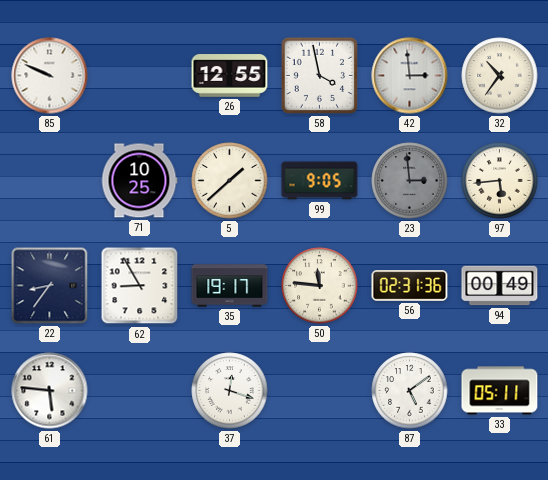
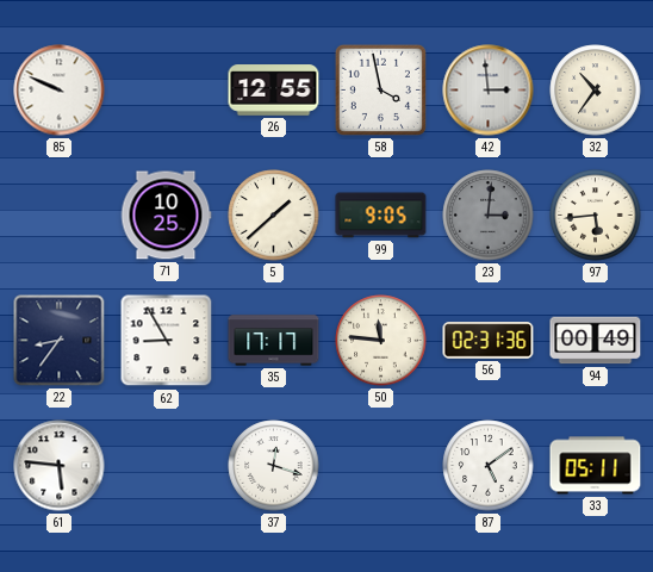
23: 2:59 -> 3:01
35: 19:17 -> 17:17
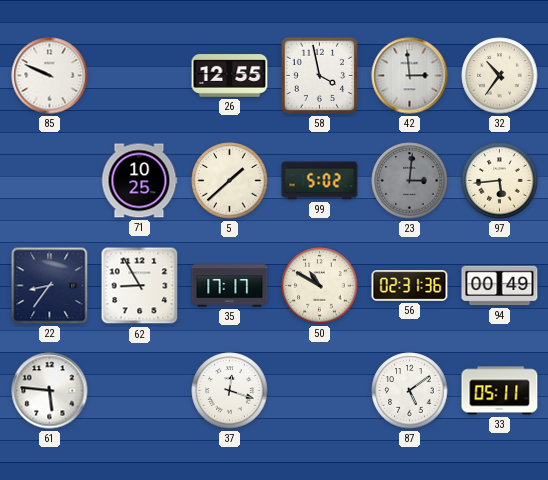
99: 9:05 -> 5:02
50: 11:46 -> 10:50
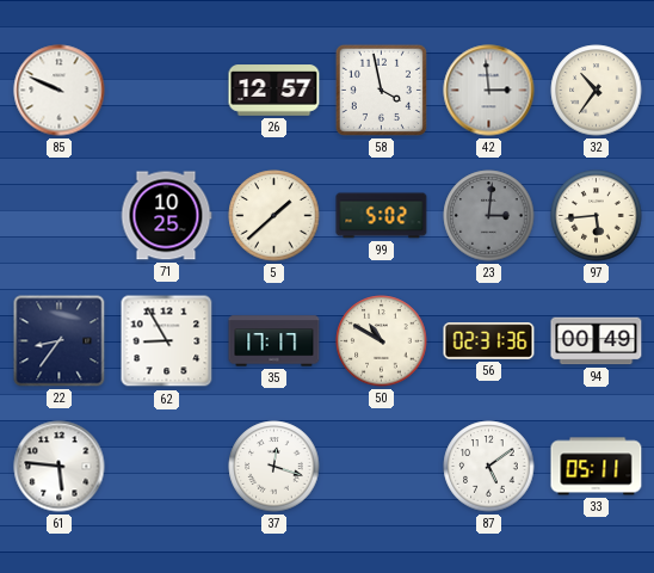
26: 12:55 -> 12:57
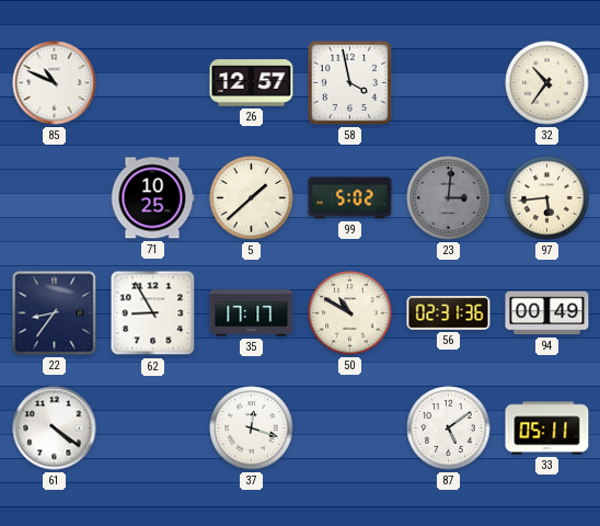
85: 9:49 -> 10:49
42: 2:59 -> none
61: 5:46 -> 4:21
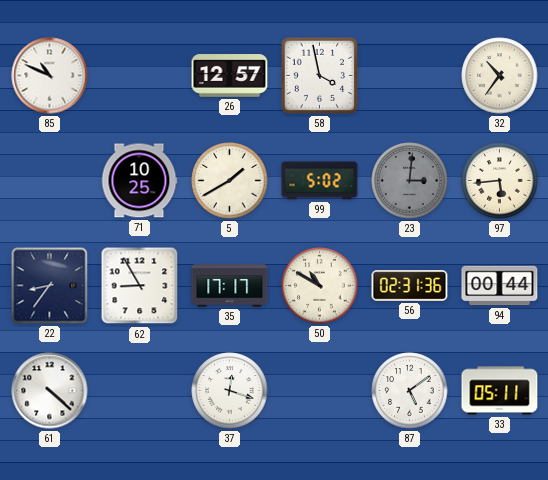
5: 1:38 -> 1:40
94: 00:49 -> 00:44
61: 4:21 -> 4:22
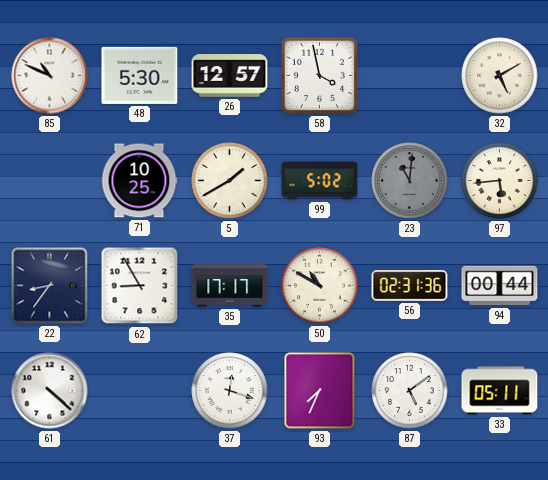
48: none -> 5:30
32: 10:36 -> 5:10
23: 3:01 -> 11:01
93: none -> 7:34
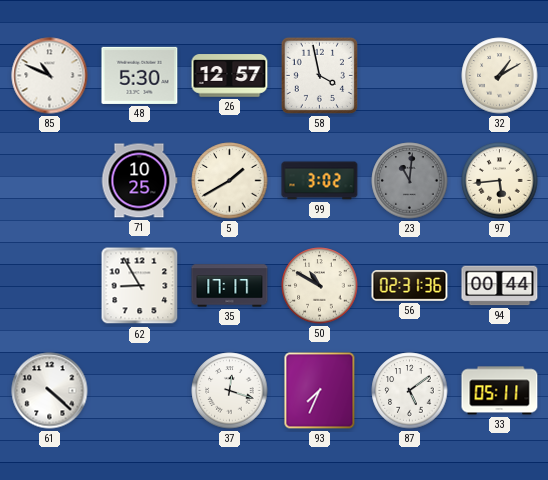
32: 5:10 -> 1:10
99: 5:02 -> 3:02
22: 8:36 -> none
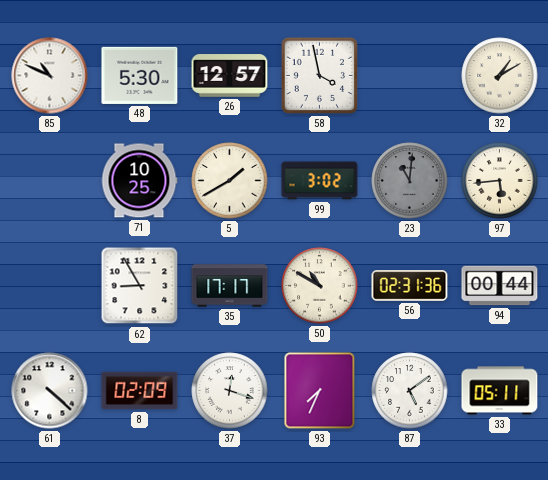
8: none -> 02:09
